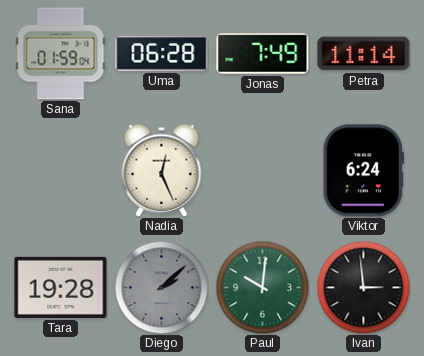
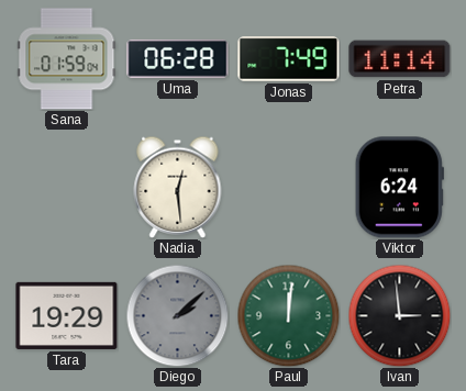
Nadia: 12:26 -> 12:29
Tara: 19:28 -> 19:29
Paul: 10:01 -> 12:01
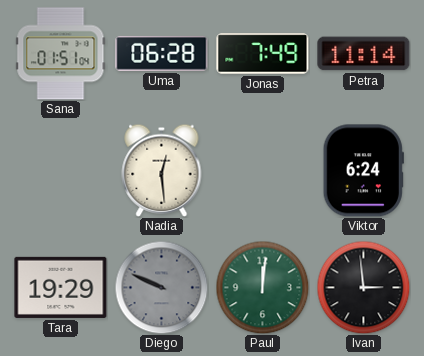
Sana: 01:59 -> 01:51
Diego: 2:08 -> 9:49
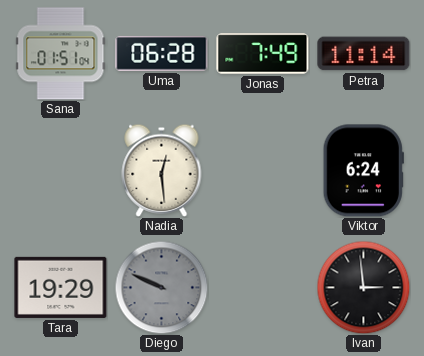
Paul: 12:01 -> none
